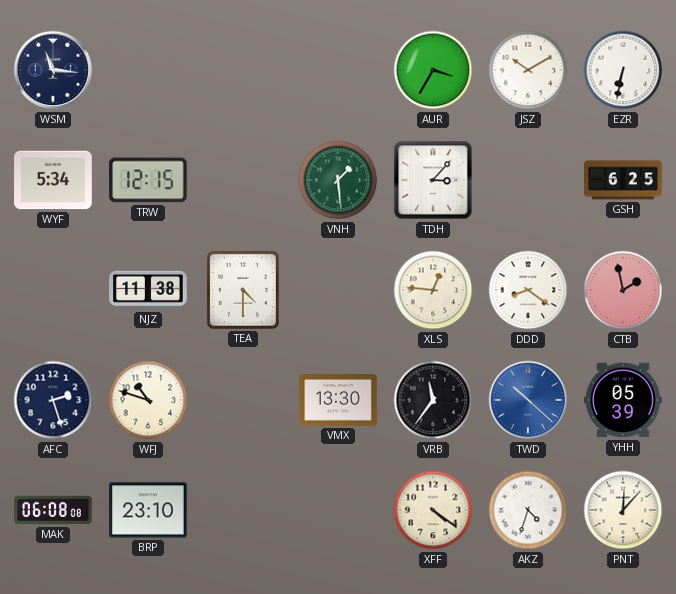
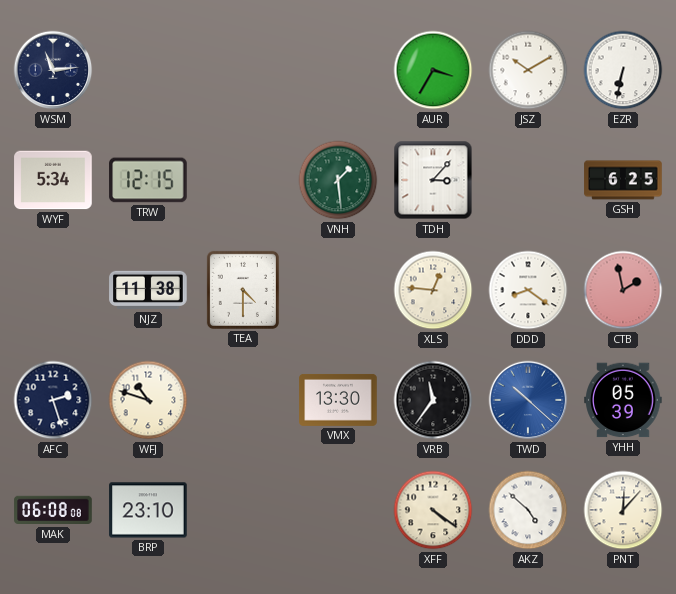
WSM: 11:16 -> 11:14
AKZ: 4:33 -> 4:52
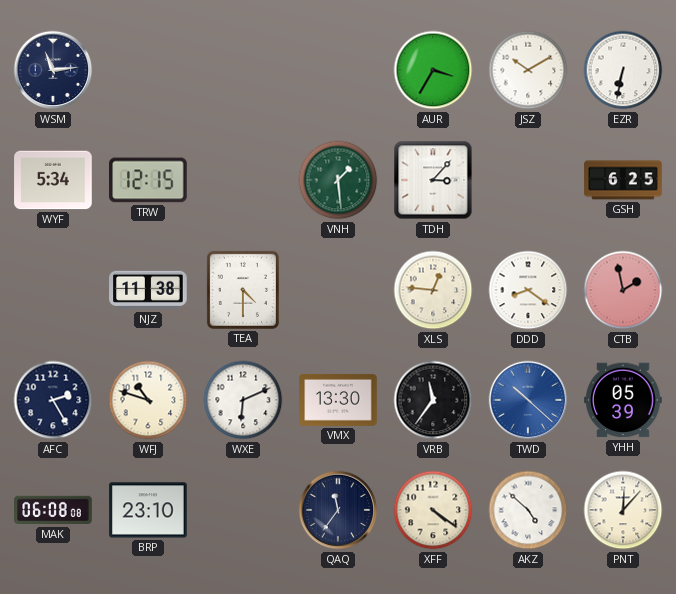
AFC: 2:27 -> 2:25
WXE: none -> 6:11
QAQ: none -> 11:36
